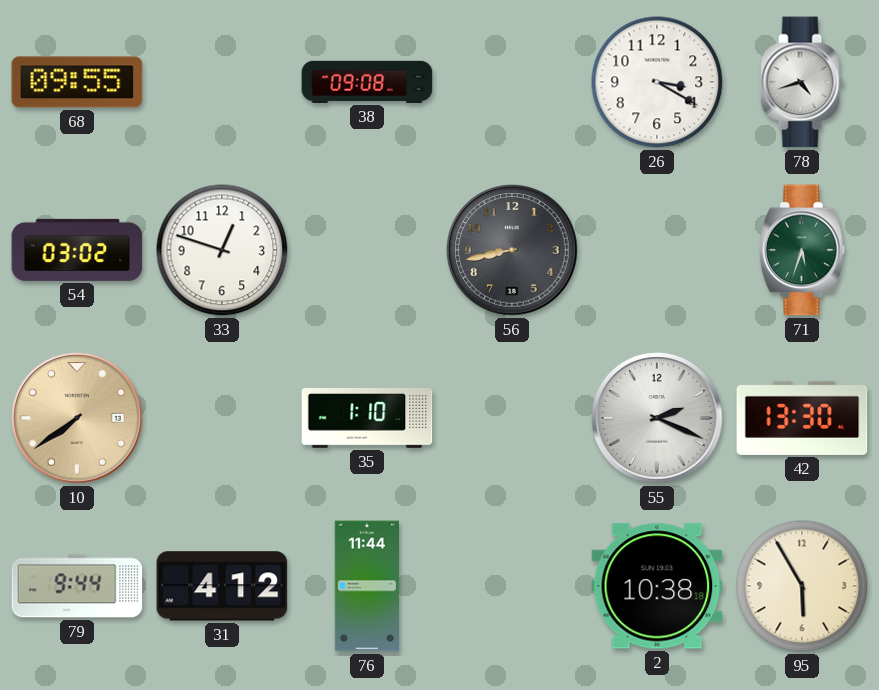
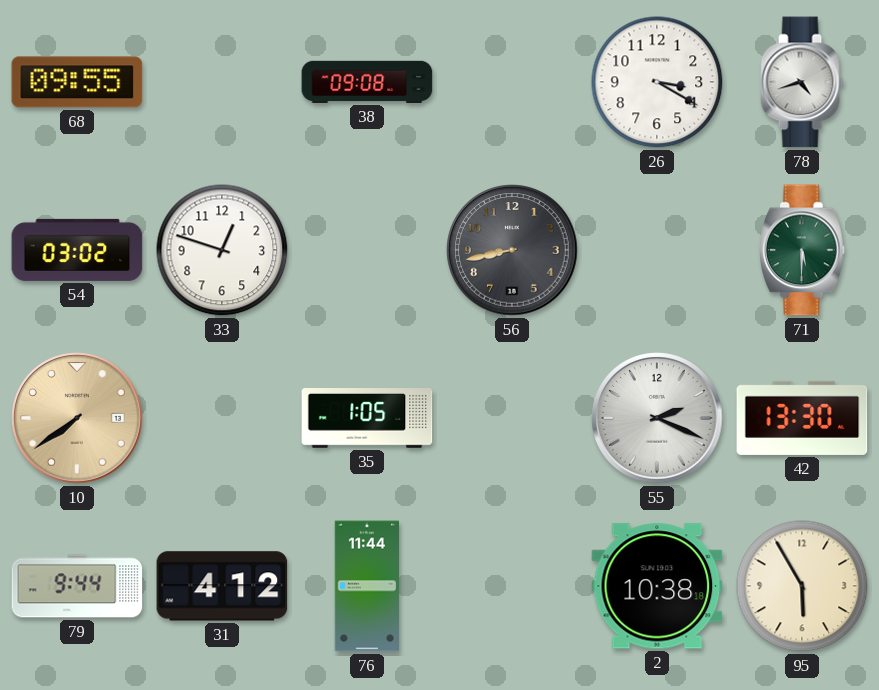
71: 5:33 -> 5:30
35: 1:10 -> 1:05
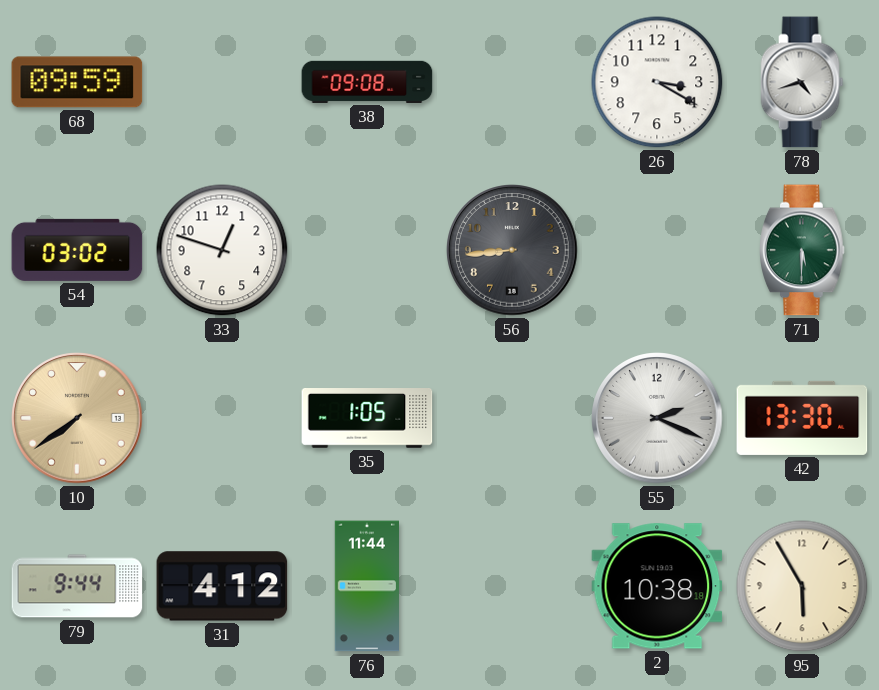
68: 09:55 -> 09:59
56: 8:43 -> 8:44
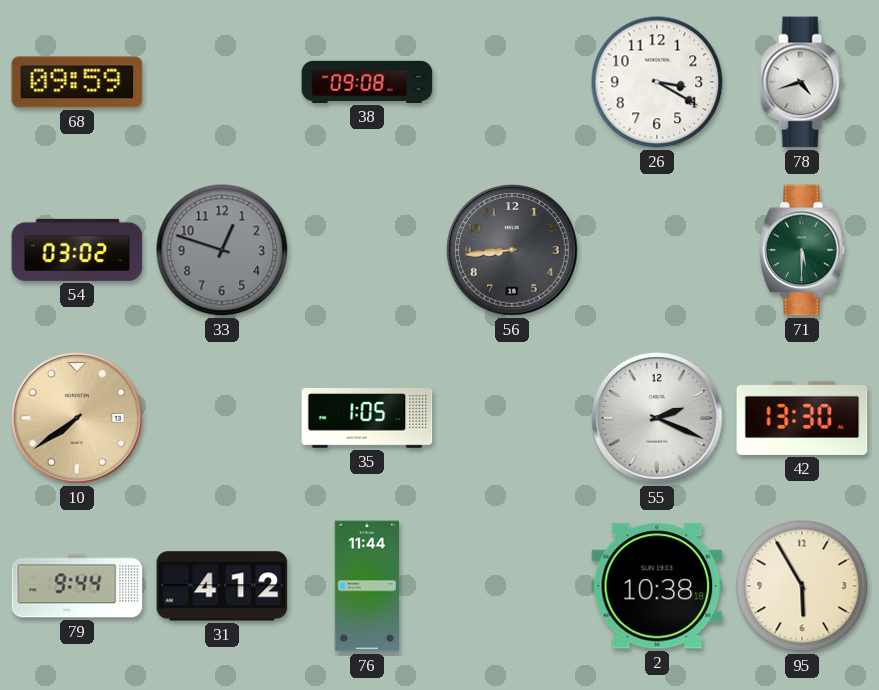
33 dial: white -> grey
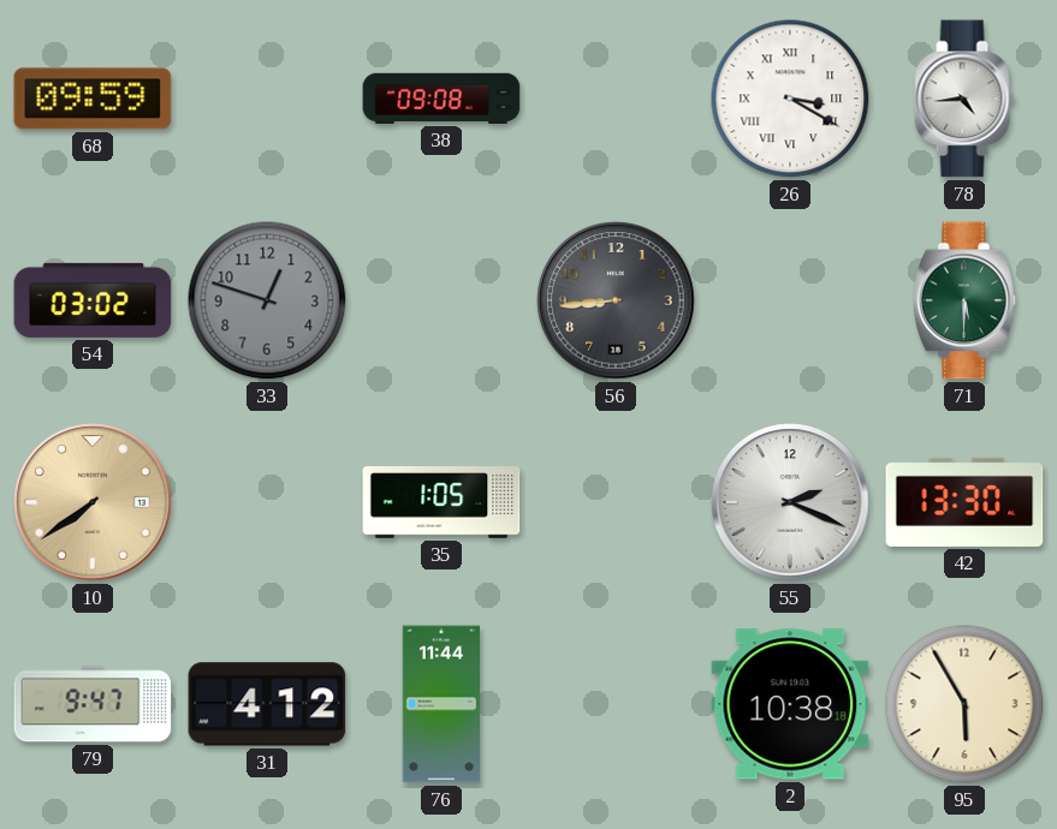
26 numerals: Arabic -> Roman
78: 4:42 -> 4:44
79: 9:44 -> 9:47
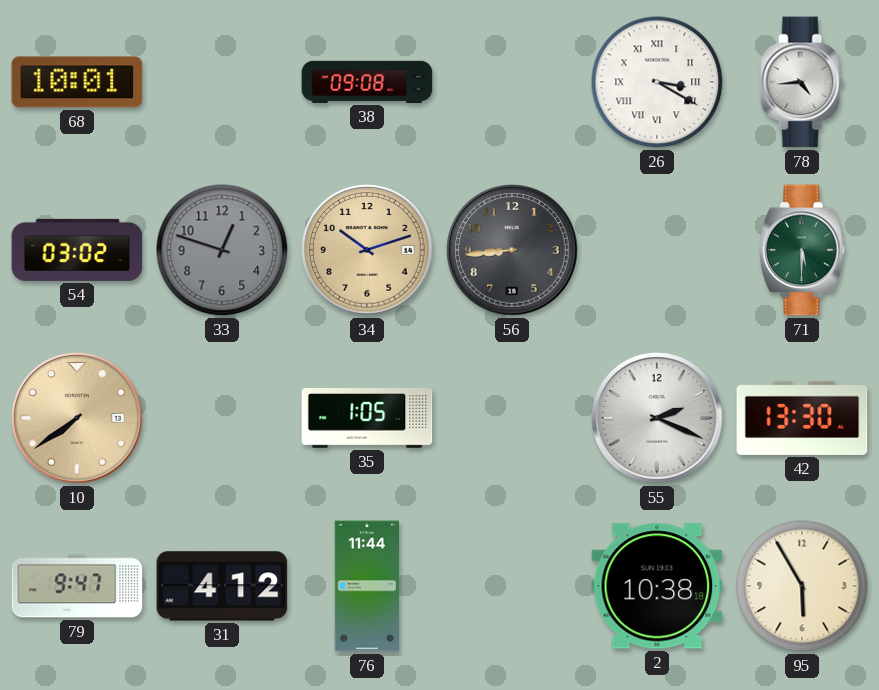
68: 09:59 -> 10:01
34: none -> 10:12
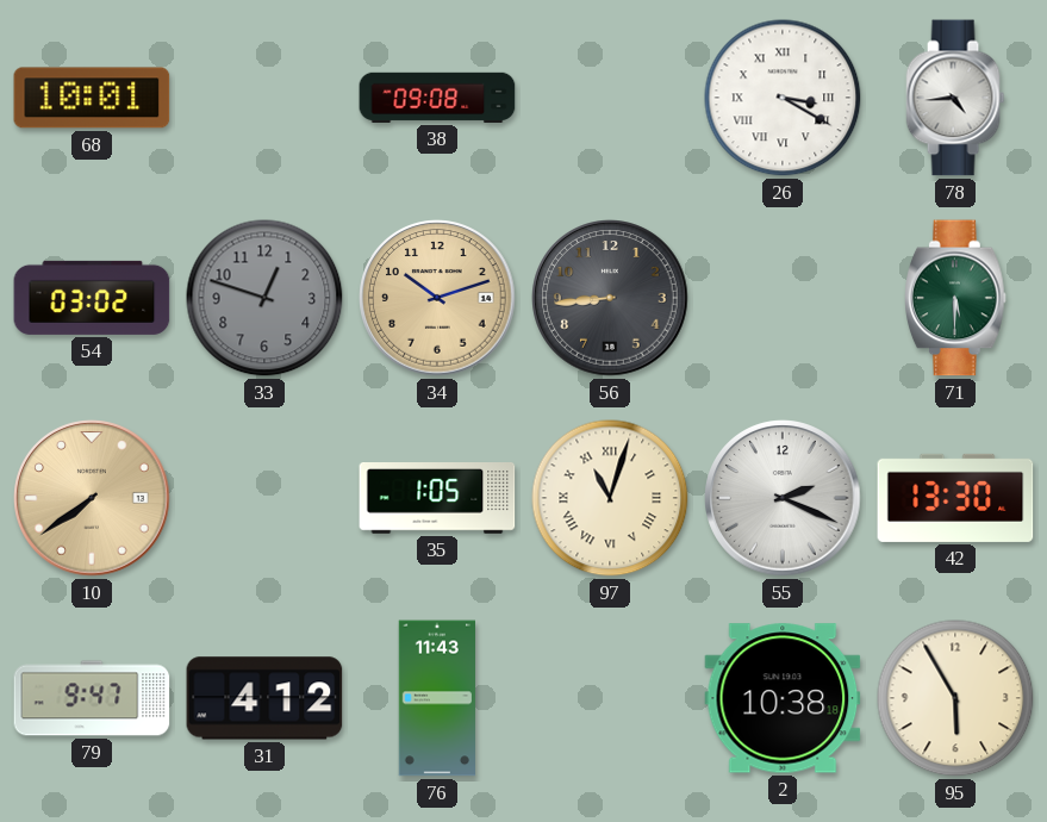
97: none -> 11:03
76: 11:44 -> 11:43
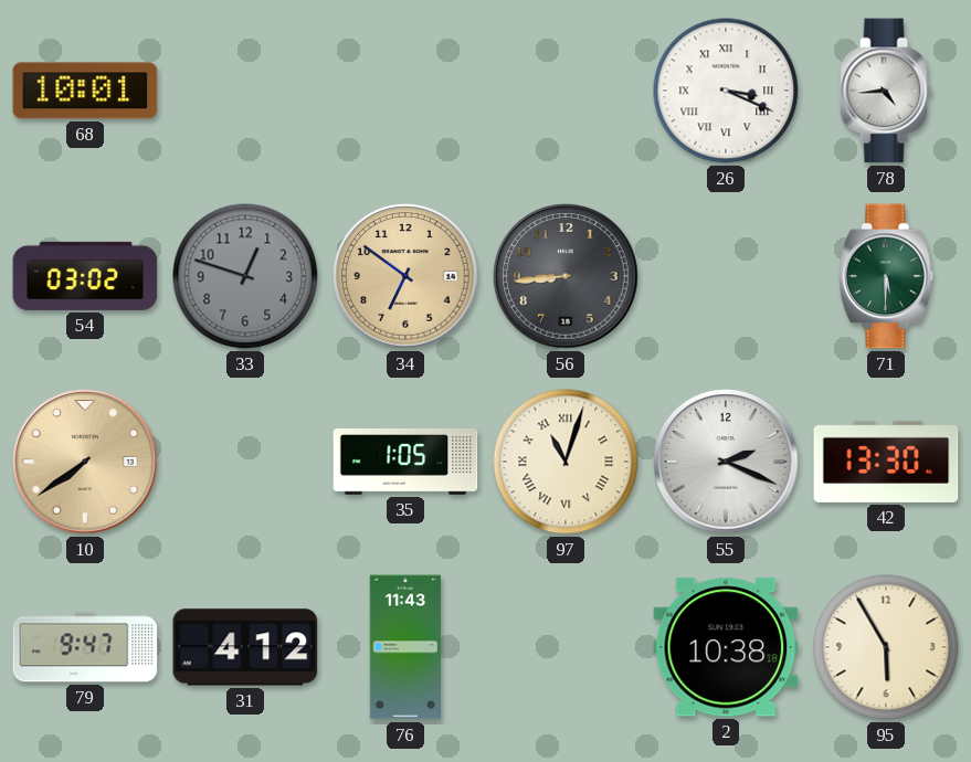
38: 09:08 -> none
26: 3:20 -> 3:19
34: 10:12 -> 6:51
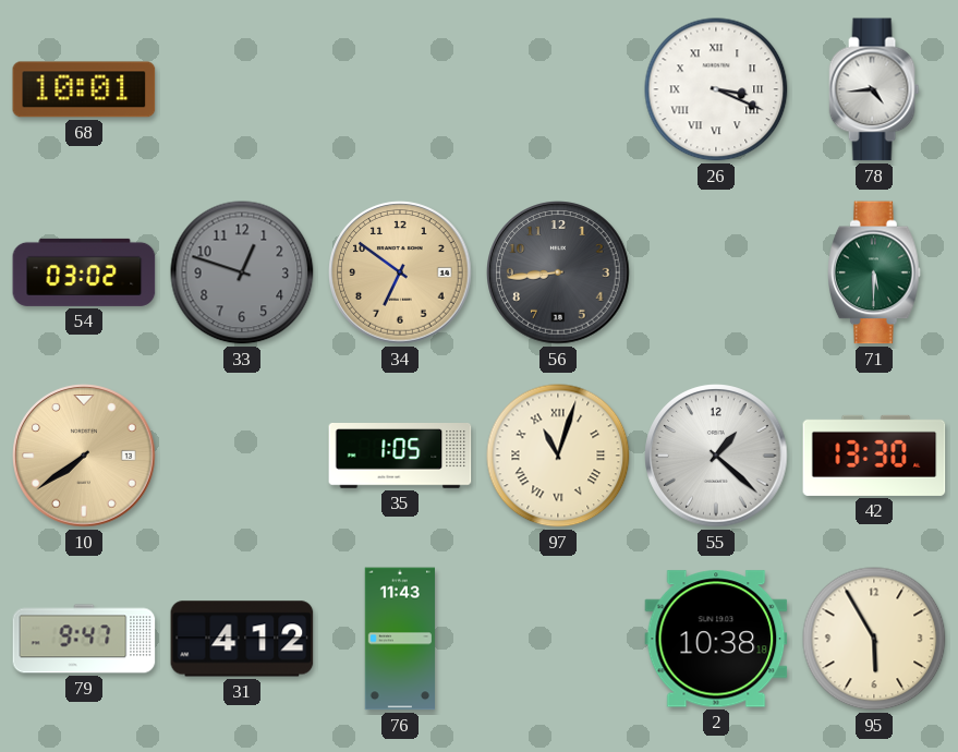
55: 2:19 -> 1:22
